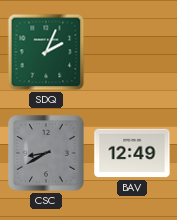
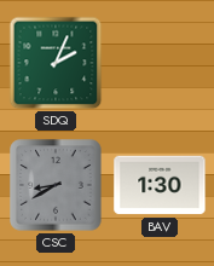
BAV: 12:49 -> 1:30
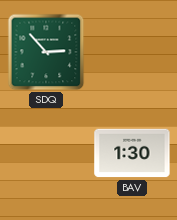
SDQ: 2:04 -> 2:53
CSC: 8:40 -> none
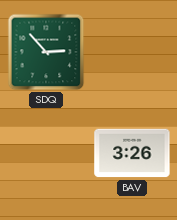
BAV: 1:30 -> 3:26
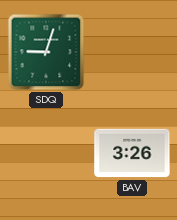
SDQ: 2:53 -> 9:03
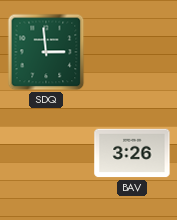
SDQ: 9:03 -> 2:59
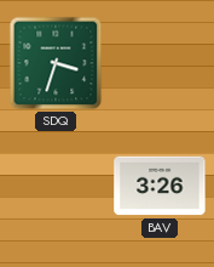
SDQ: 2:59 -> 3:33
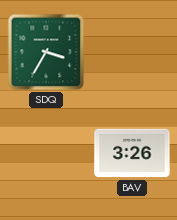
SDQ: 3:33 -> 3:35
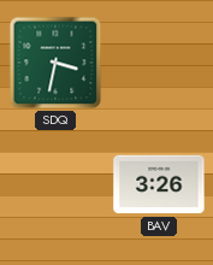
SDQ: 3:35 -> 3:32
